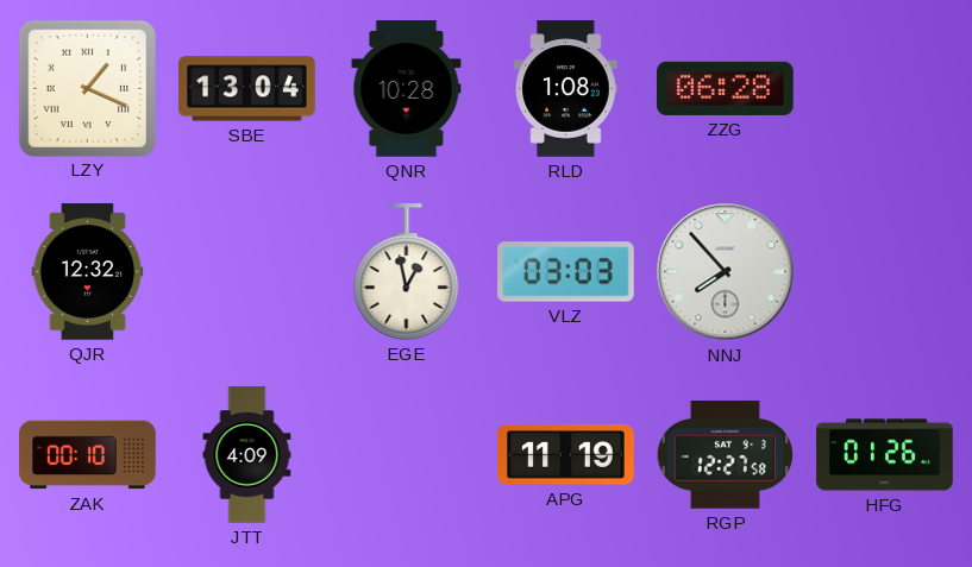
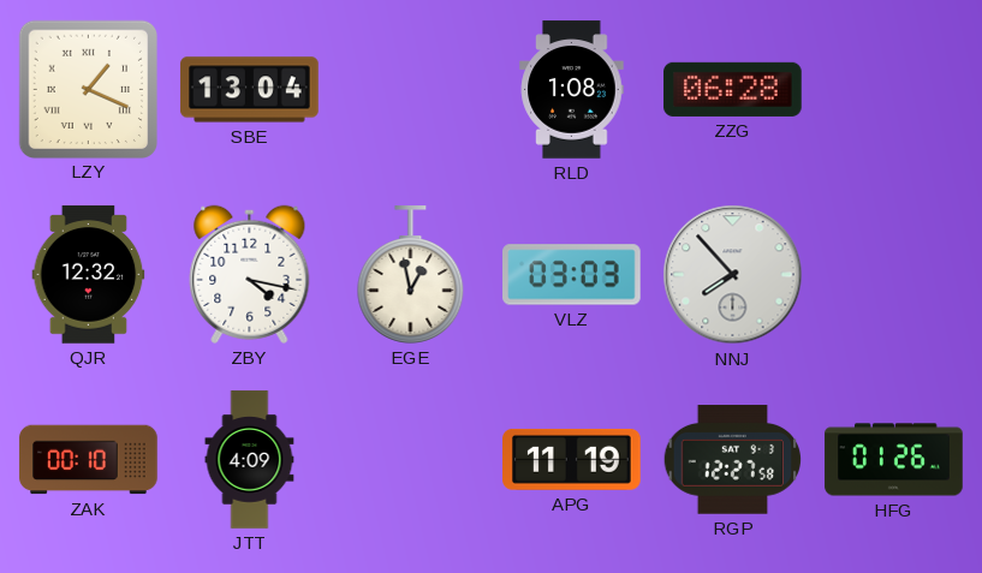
QNR: 10:28 -> none
ZBY: none -> 4:17
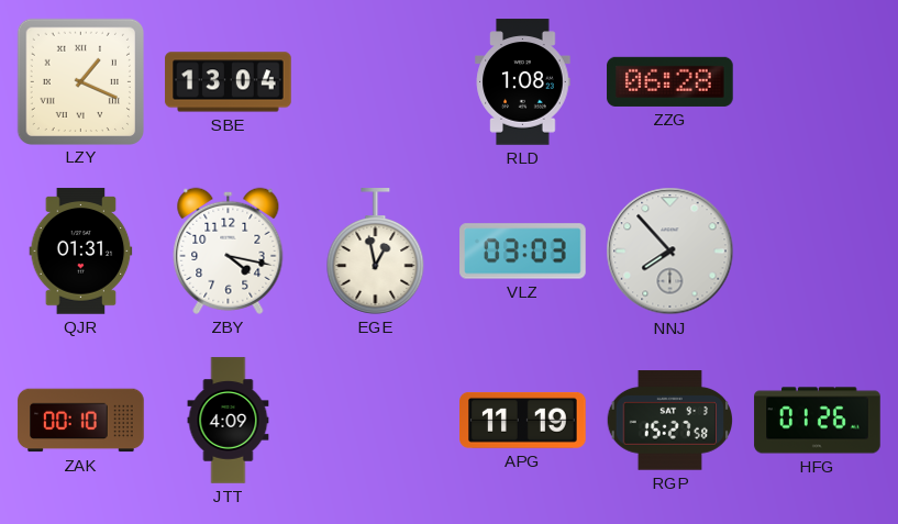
QJR: 12:32 -> 01:31
RGP: 12:27 -> 15:27
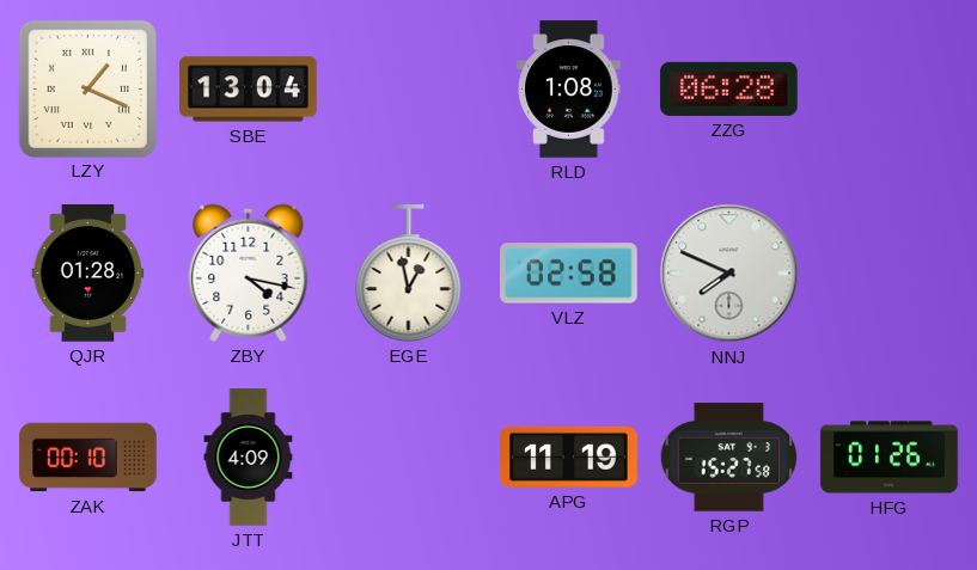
QJR: 01:31 -> 01:28
VLZ: 03:03 -> 02:58
NNJ: 7:53 -> 7:49
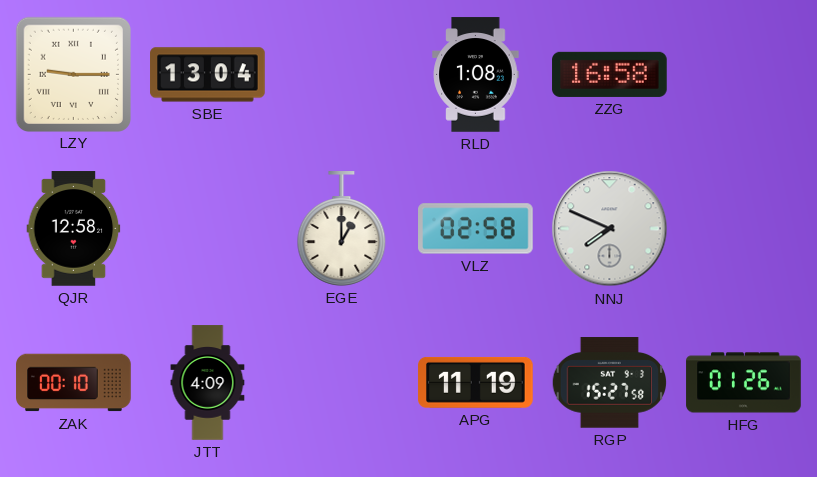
LZY: 1:19 -> 9:15
ZZG: 06:28 -> 16:58
QJR: 01:28 -> 12:58
ZBY: 4:17 -> none
EGE: 12:58 -> 1:00
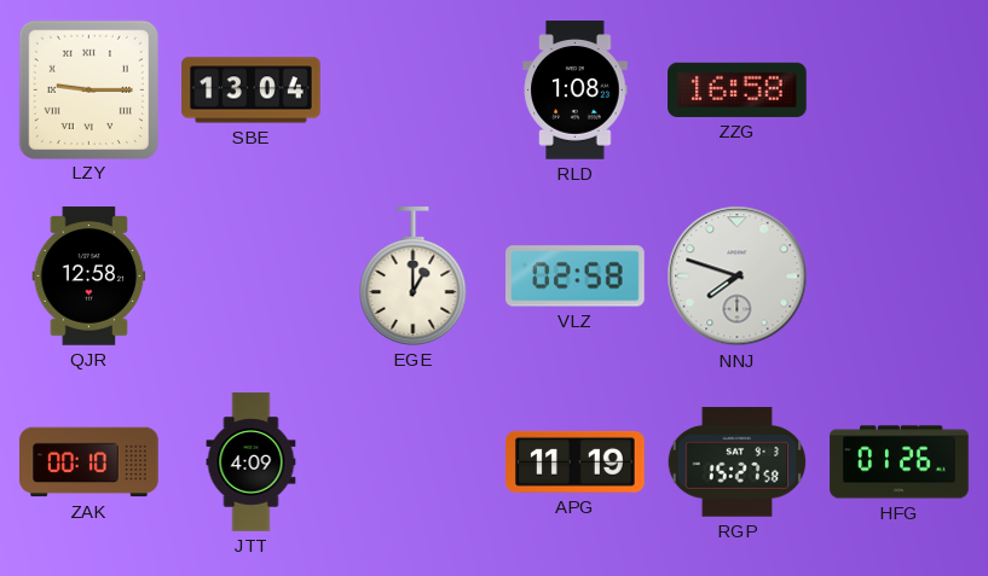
NNJ: 7:49 -> 7:48
